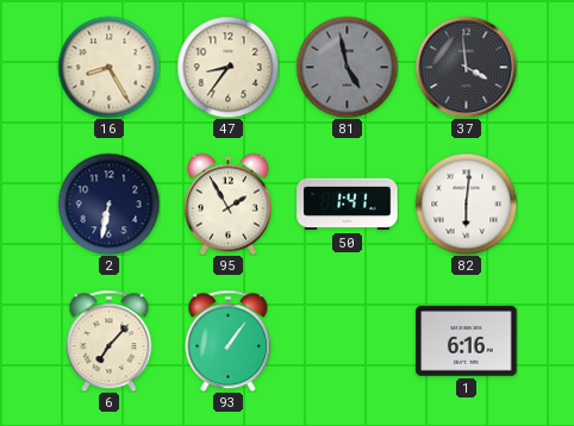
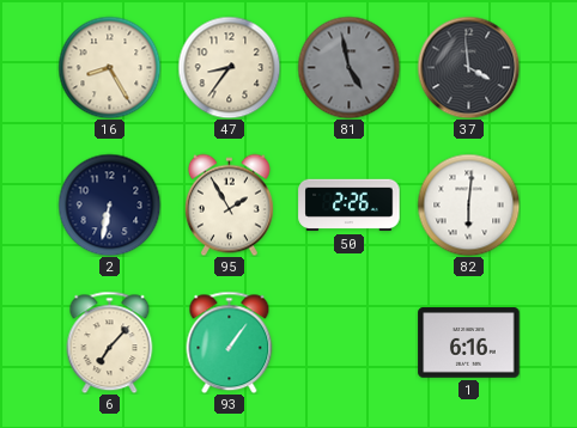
50: 1:41 -> 2:26
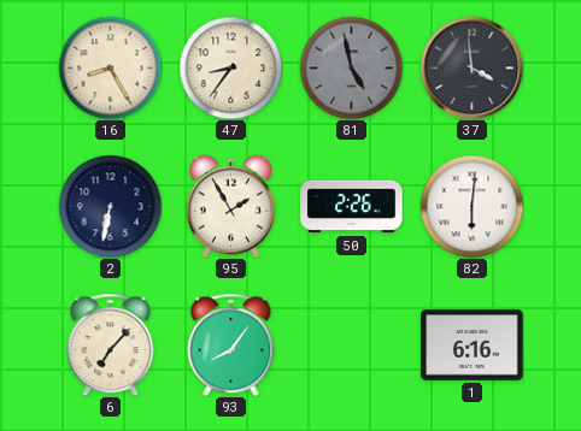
93: 1:06 -> 8:06
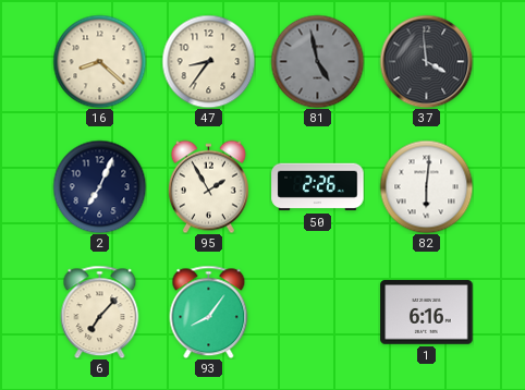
16: 8:25 -> 8:22
2: 6:32 -> 7:04
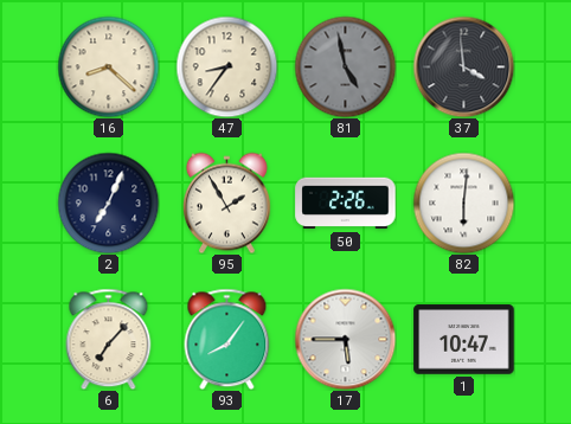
17: none -> 5:45
1: 6:16 -> 10:47
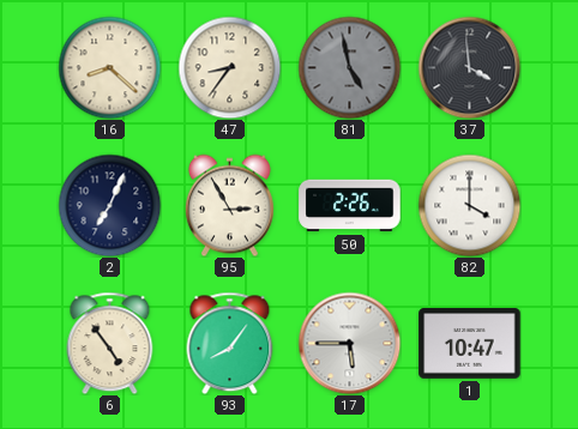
95: 1:55 -> 2:55
82: 6:01 -> 4:00
6: 7:07 -> 4:54
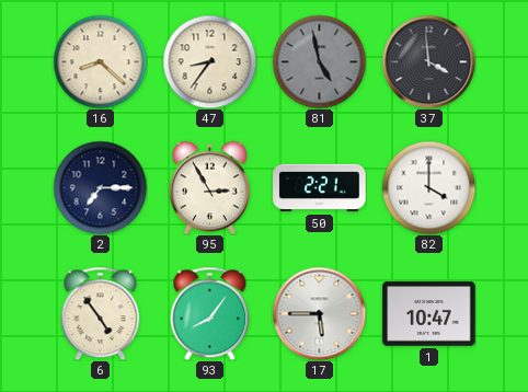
2: 7:04 -> 7:15
50: 2:26 -> 2:21
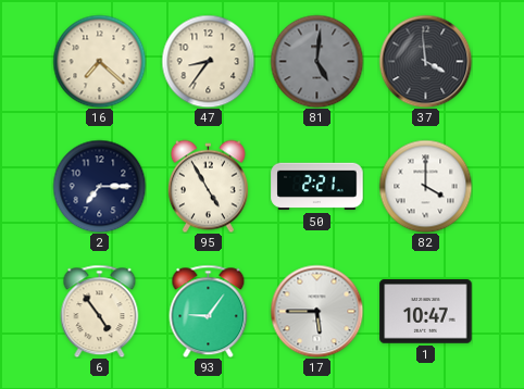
16: 8:22 -> 7:22
81: 4:58 -> 5:01
95: 2:55 -> 4:55
93: 8:06 -> 9:06
